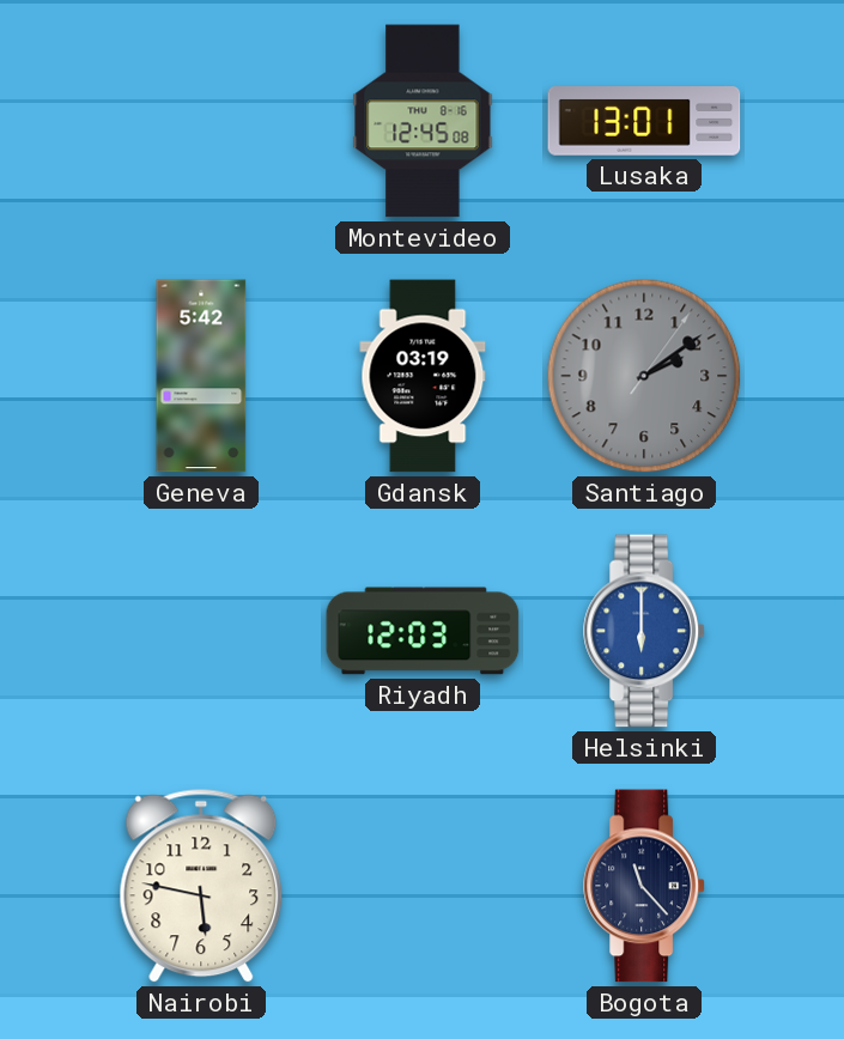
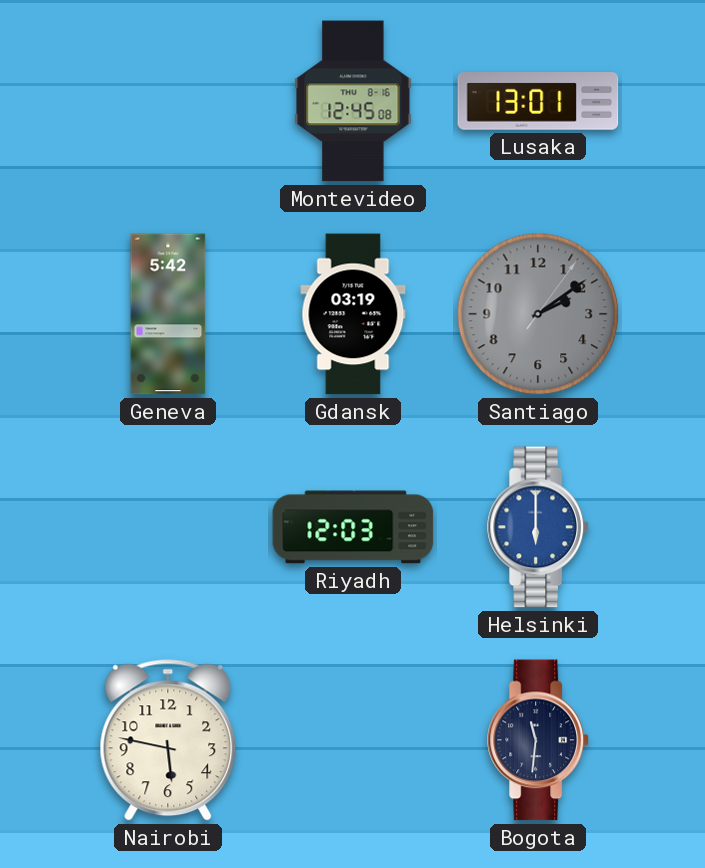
Bogota: 11:23 -> 11:31
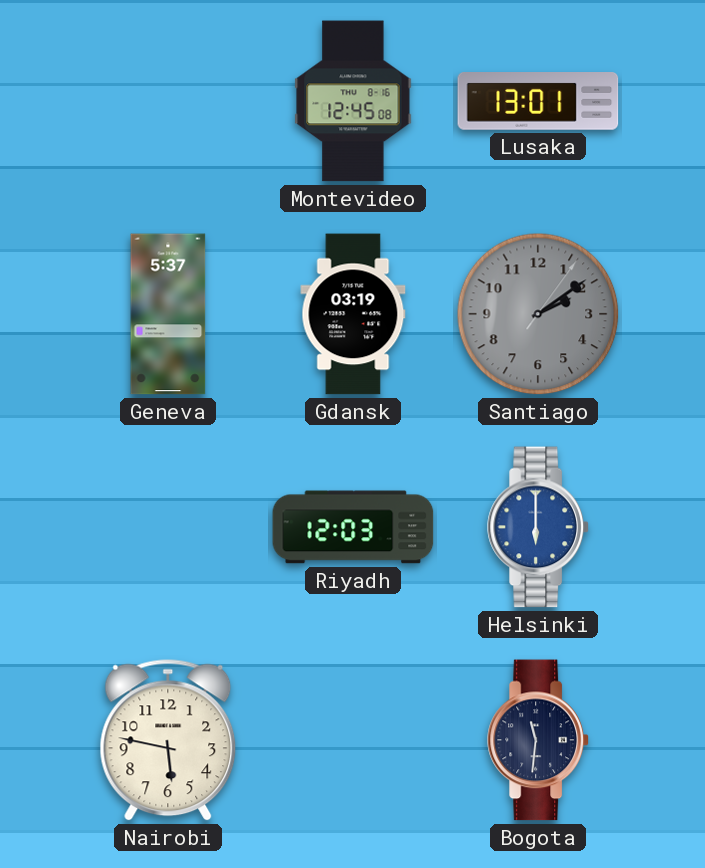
Geneva: 5:42 -> 5:37
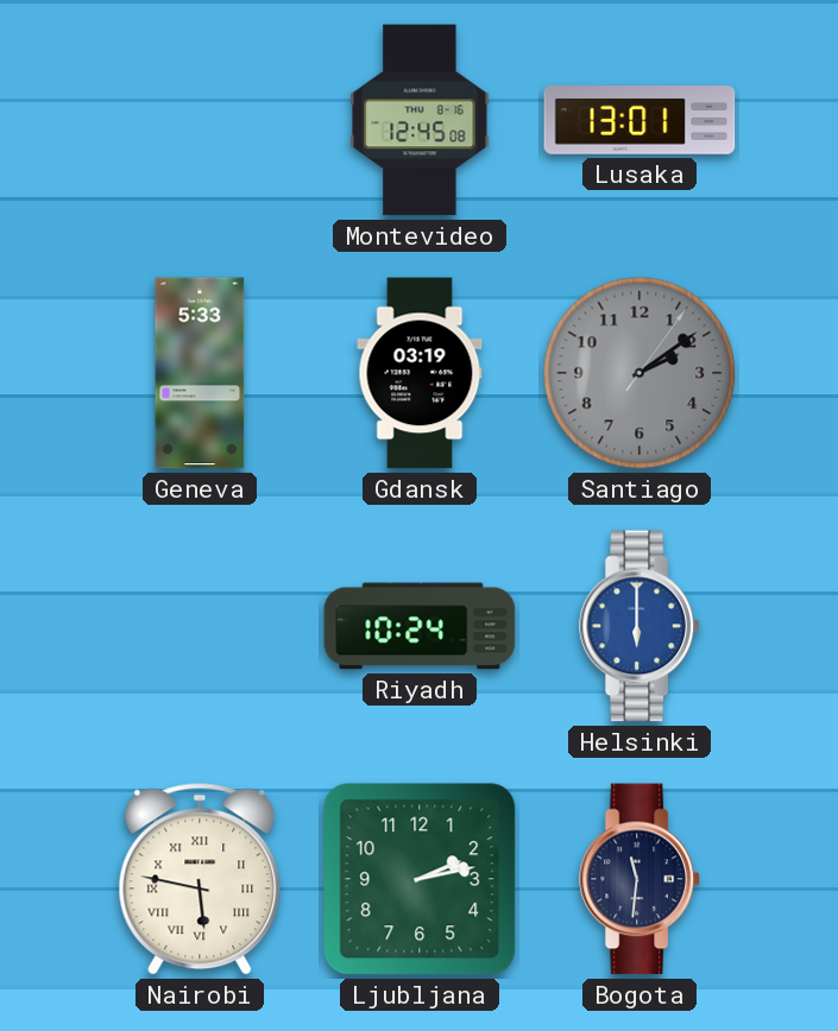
Geneva: 5:37 -> 5:33
Riyadh: 12:03 -> 10:24
Nairobi numerals: Arabic -> Roman
Ljubljana: none -> 2:13
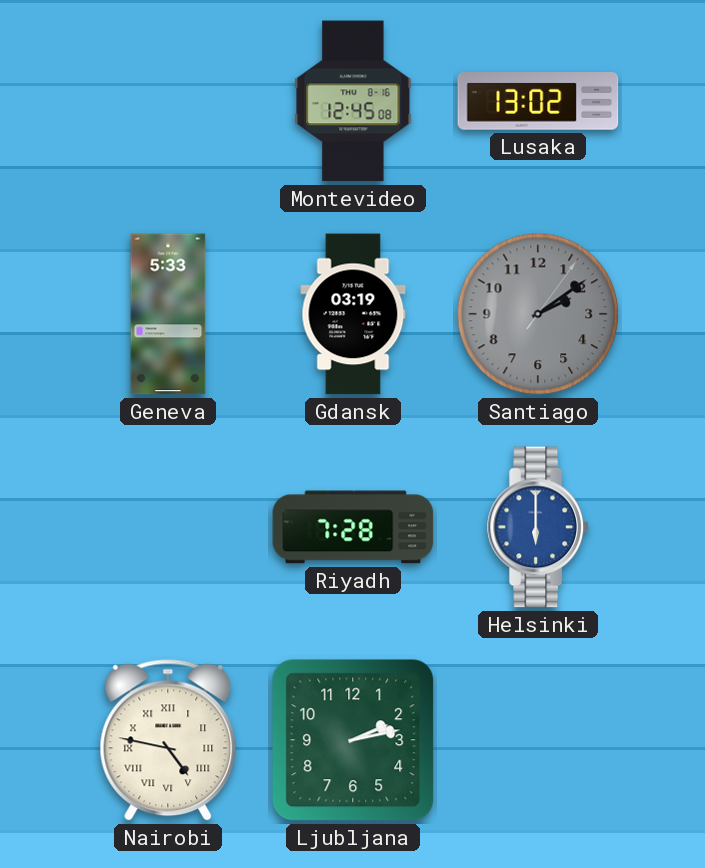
Lusaka: 13:01 -> 13:02
Riyadh: 10:24 -> 7:28
Nairobi: 5:47 -> 4:47
Bogota: 11:31 -> none
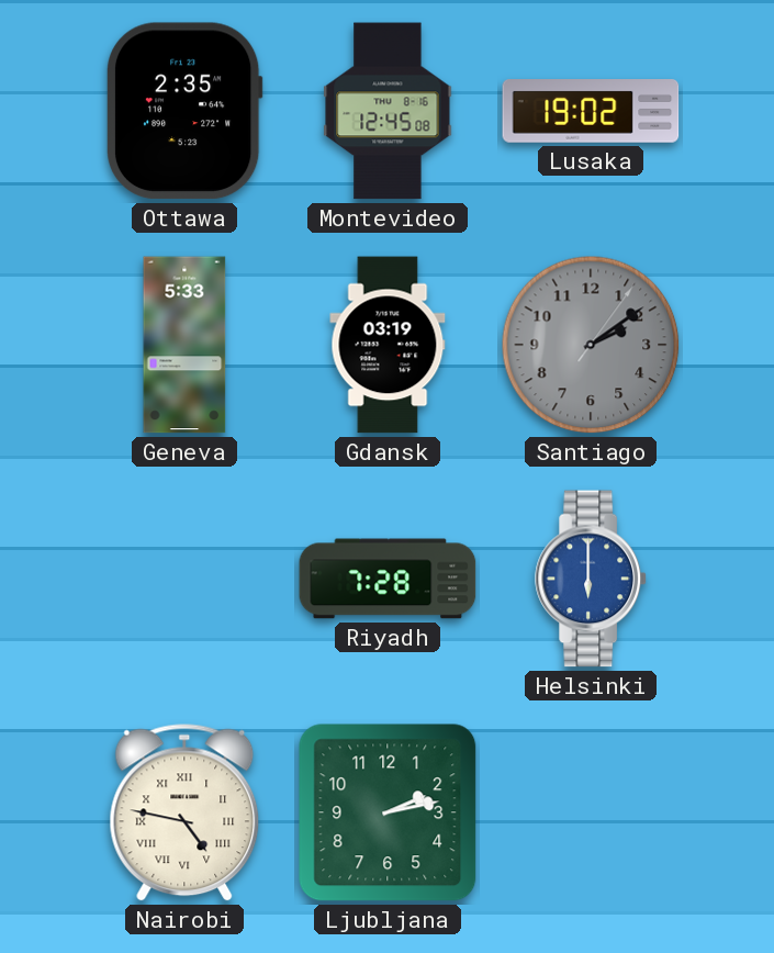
Ottawa: none -> 2:35
Lusaka: 13:02 -> 19:02
